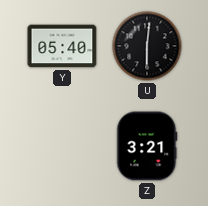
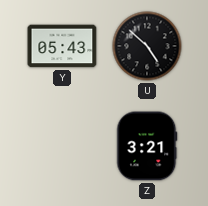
Y: 05:40 -> 05:43
U: 6:01 -> 4:52
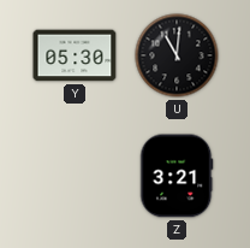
Y: 05:43 -> 05:30
U: 4:52 -> 11:01
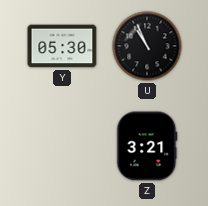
U: 11:01 -> 10:56
